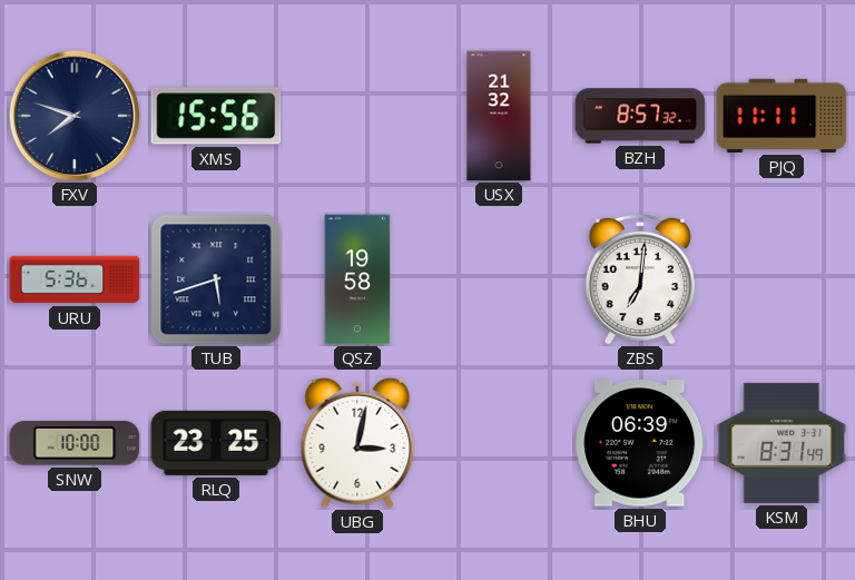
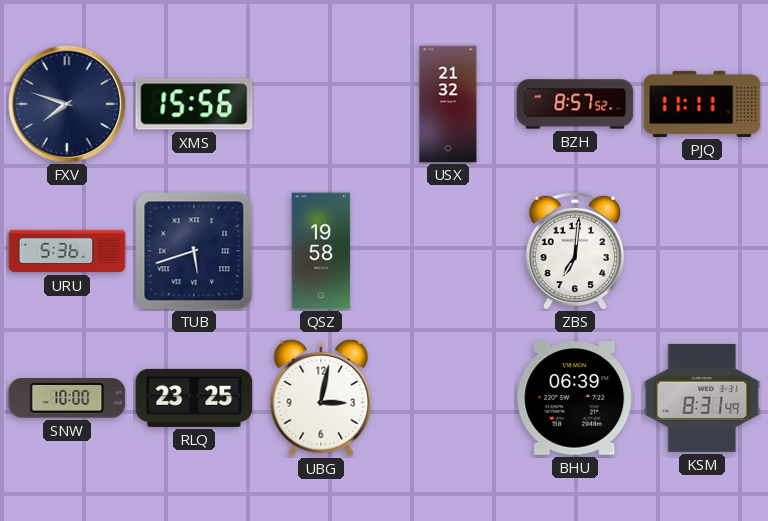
BZH: 8:57:32 -> 8:57:52
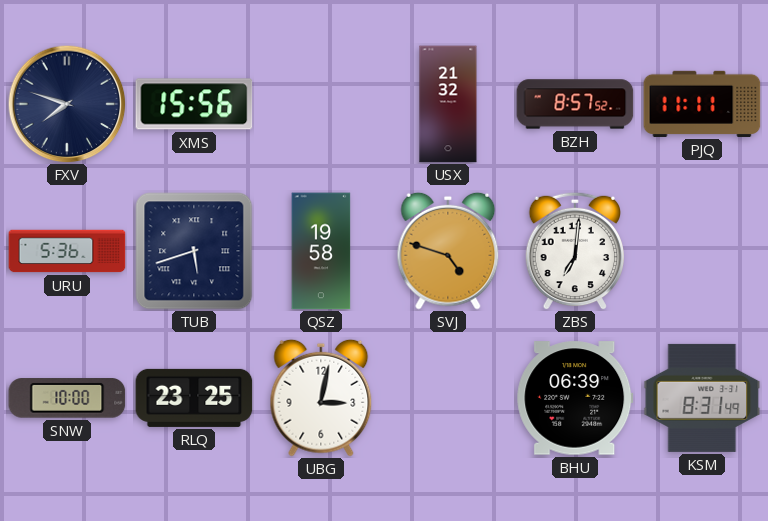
SVJ: none -> 4:48
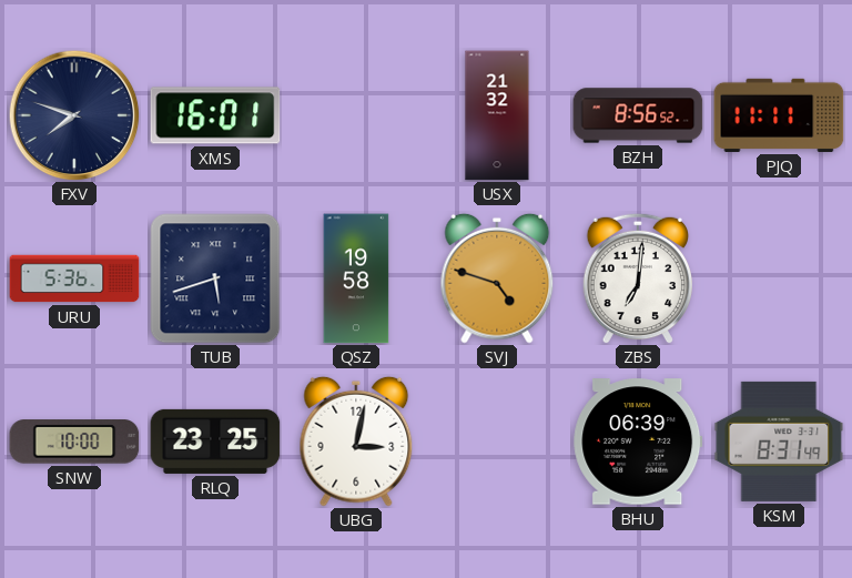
XMS: 15:56 -> 16:01
BZH: 8:57 -> 8:56
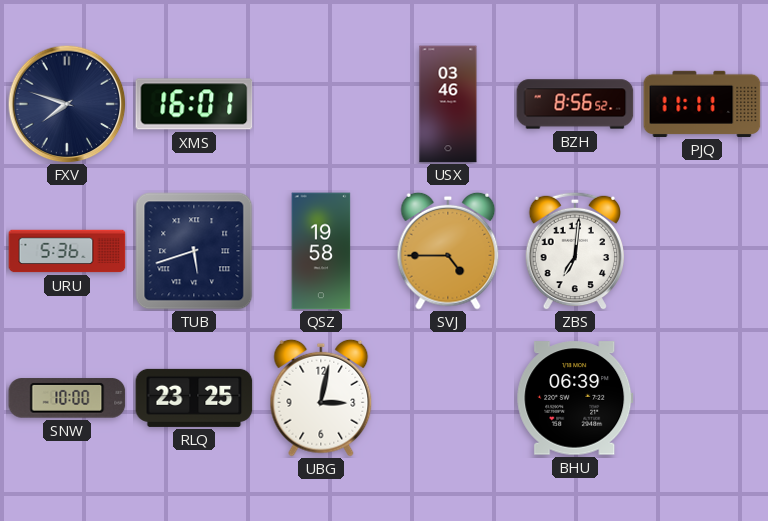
USX: 21:32 -> 03:46
SVJ: 4:48 -> 4:45
KSM: 8:31 -> none
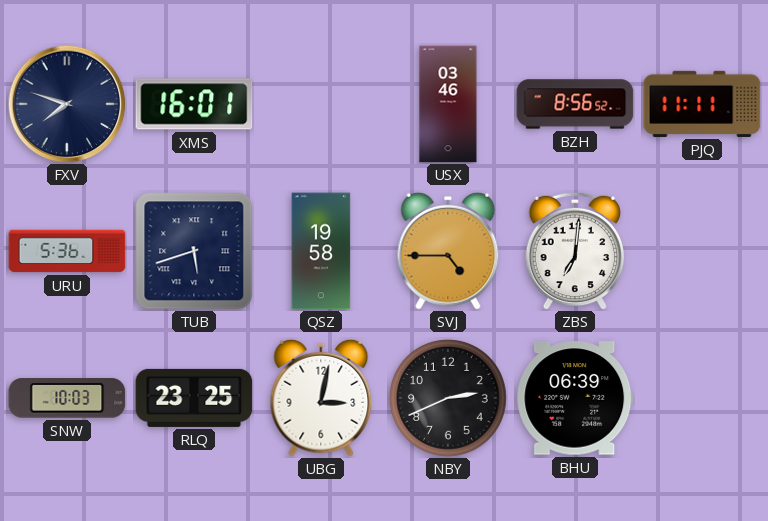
SNW: 10:00 -> 10:03
NBY: none -> 2:41
